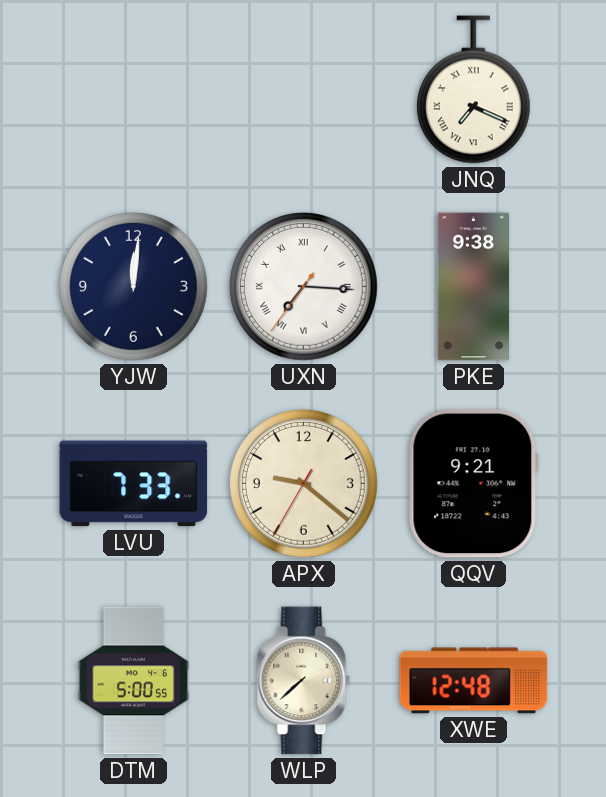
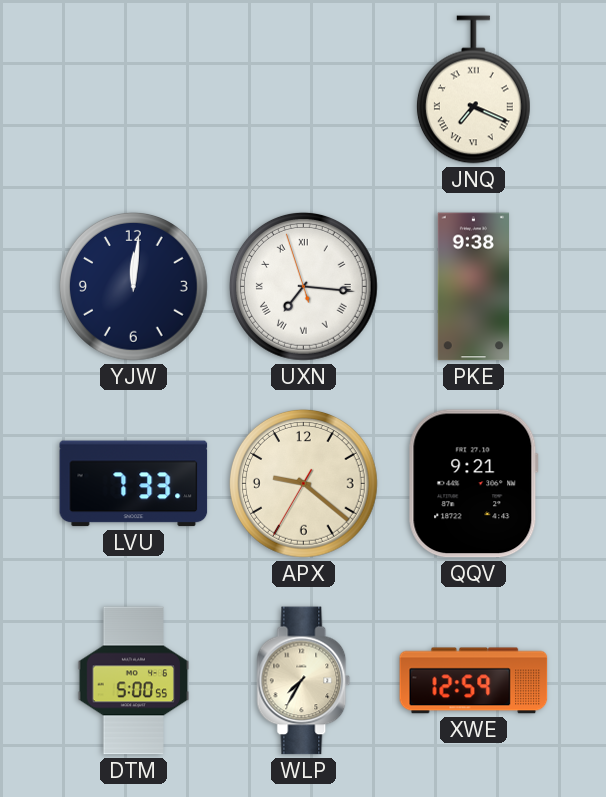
UXN: 7:15:36 -> 7:15:57
WLP: 7:38 -> 7:35
XWE: 12:48 -> 12:59
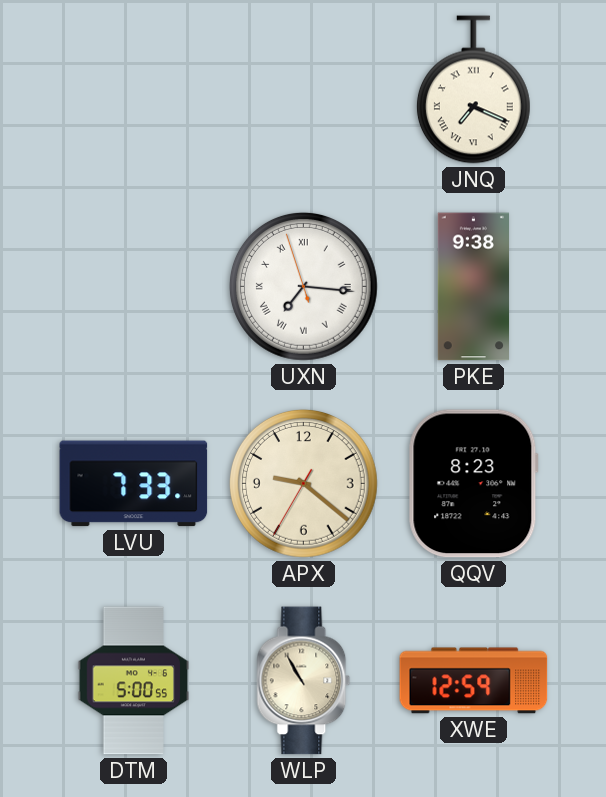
YJW: 12:01 -> none
QQV: 9:21 -> 8:23
WLP: 7:35 -> 10:55
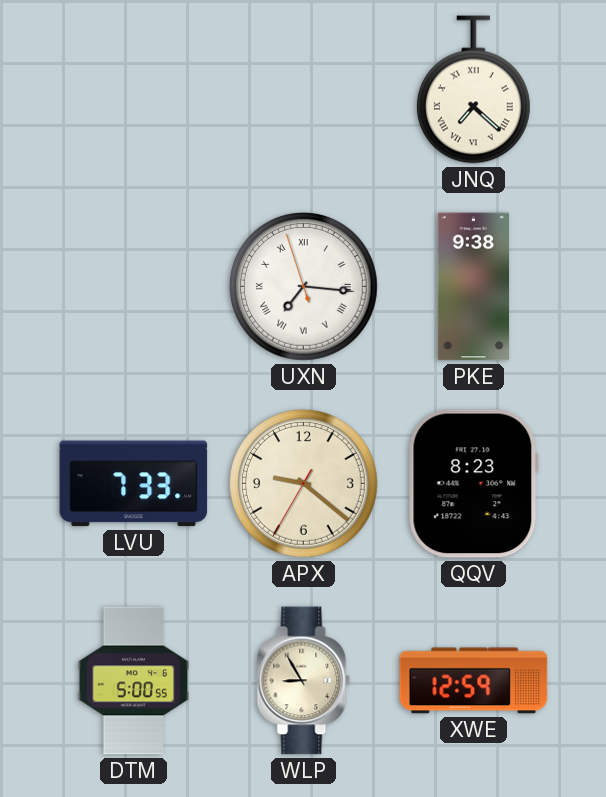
JNQ: 7:19 -> 7:22
WLP: 10:55 -> 8:55
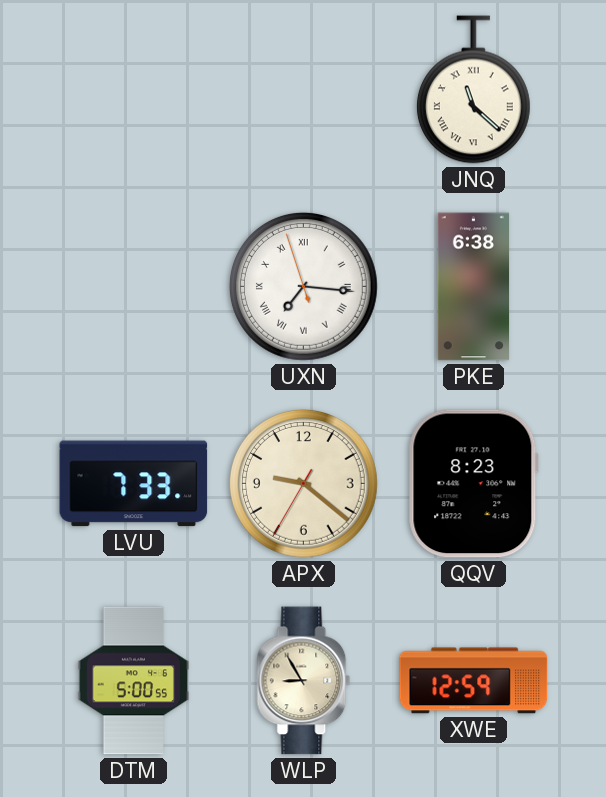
JNQ: 7:22 -> 11:22
PKE: 9:38 -> 6:38
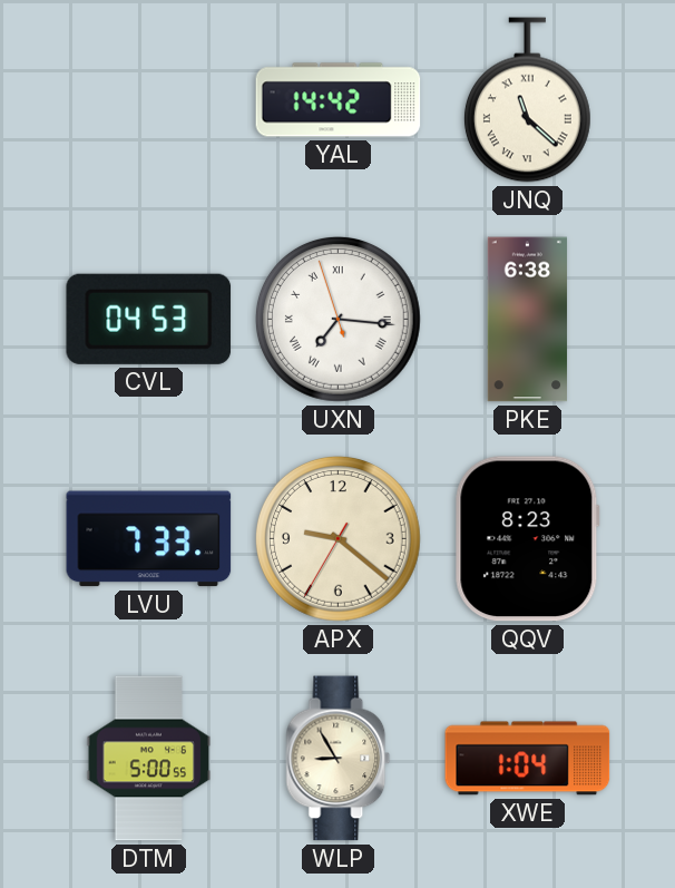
YAL: none -> 14:42
CVL: none -> 04:53
XWE: 12:59 -> 1:04
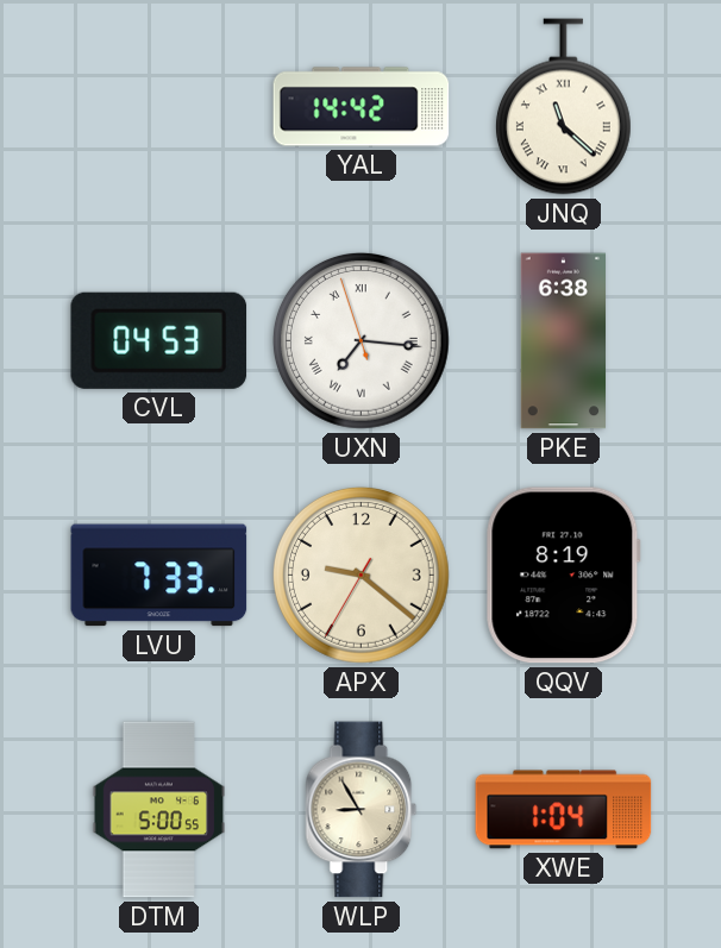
QQV: 8:23 -> 8:19
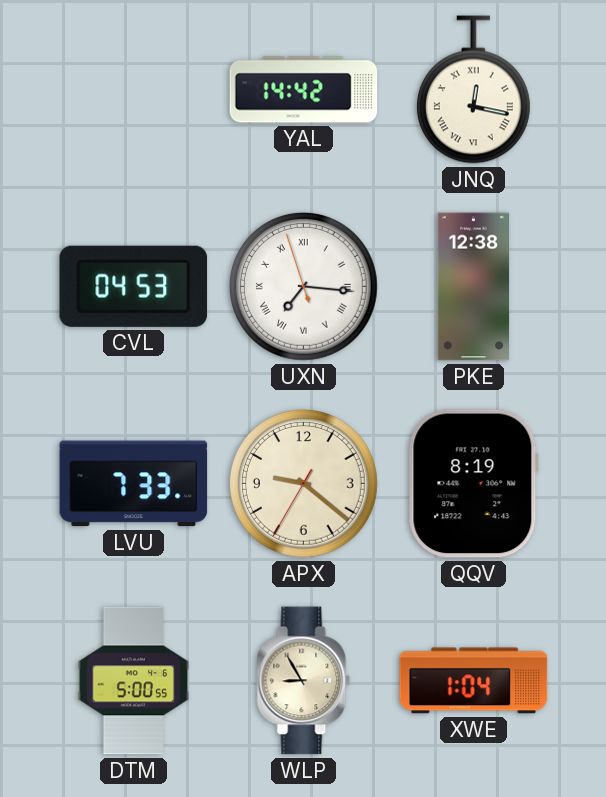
JNQ: 11:22 -> 12:17
PKE: 6:38 -> 12:38
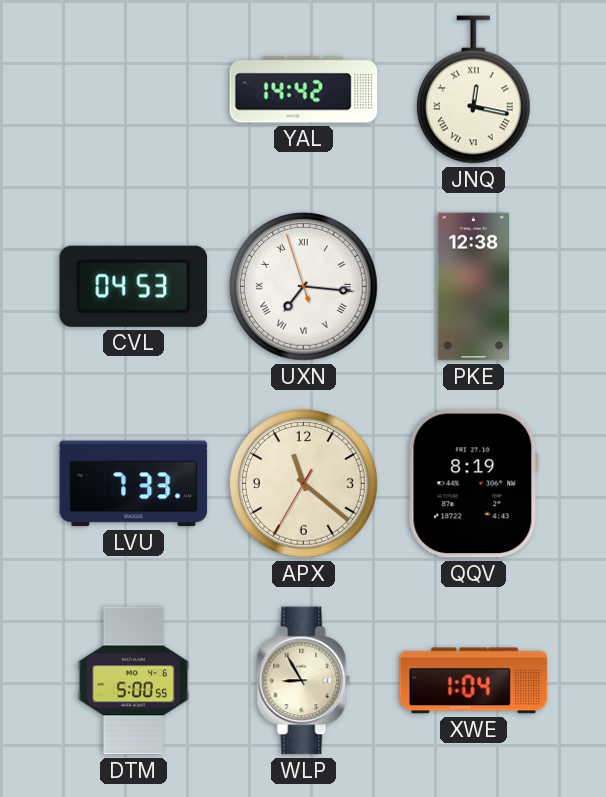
APX: 9:21 -> 11:21
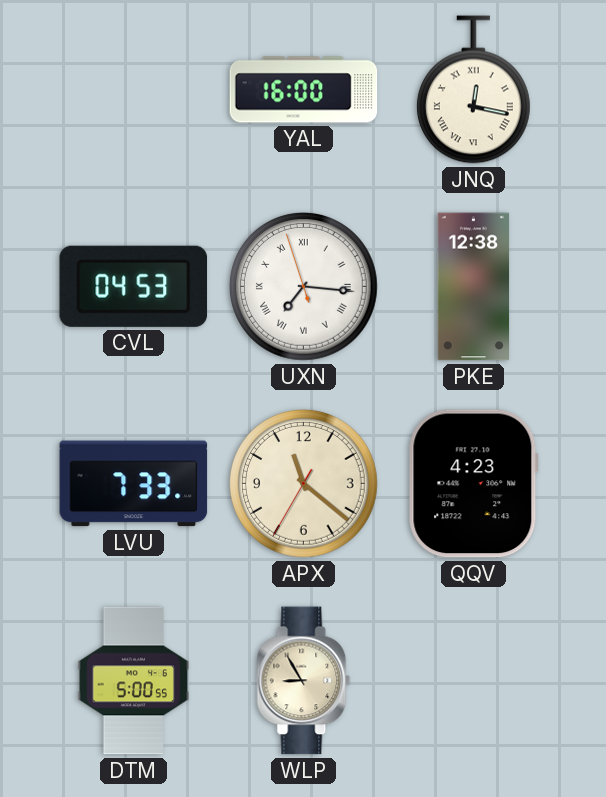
YAL: 14:42 -> 16:00
QQV: 8:19 -> 4:23
XWE: 1:04 -> none
